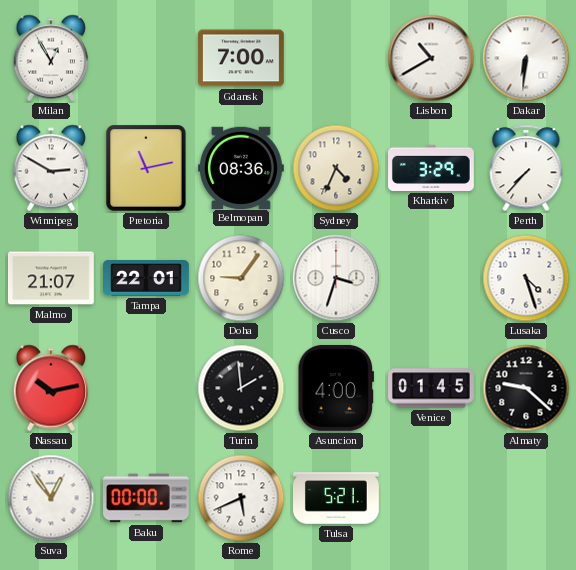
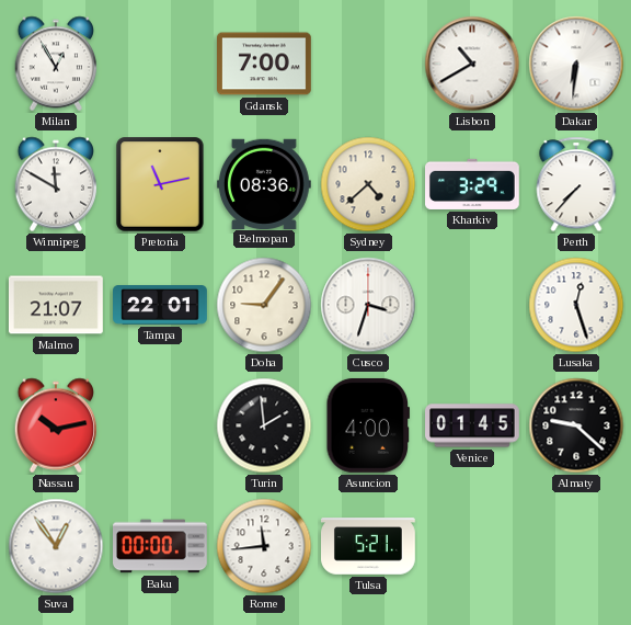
Winnipeg: 2:50 -> 11:50
Sydney: 4:34 -> 4:38
Lusaka: 4:27 -> 12:27
Rome: 5:41 -> 11:44
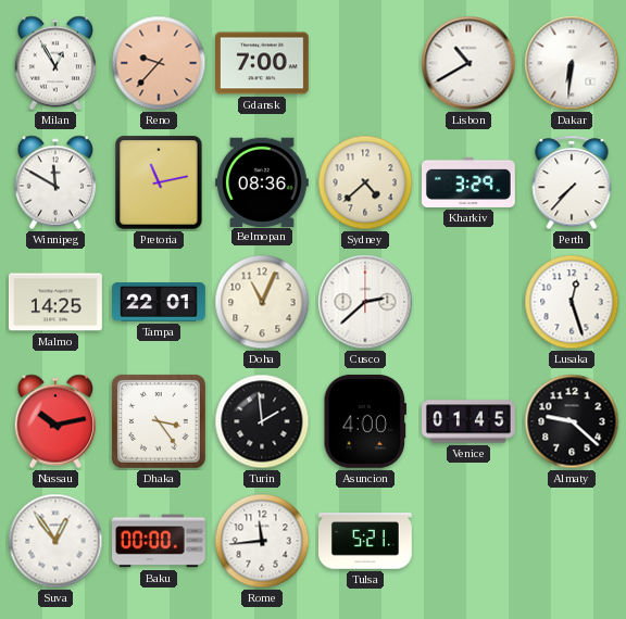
Reno: none -> 9:37
Malmo: 21:07 -> 14:25
Doha: 9:06 -> 11:04
Cusco: 3:33 -> 2:38
Dhaka: none -> 3:24
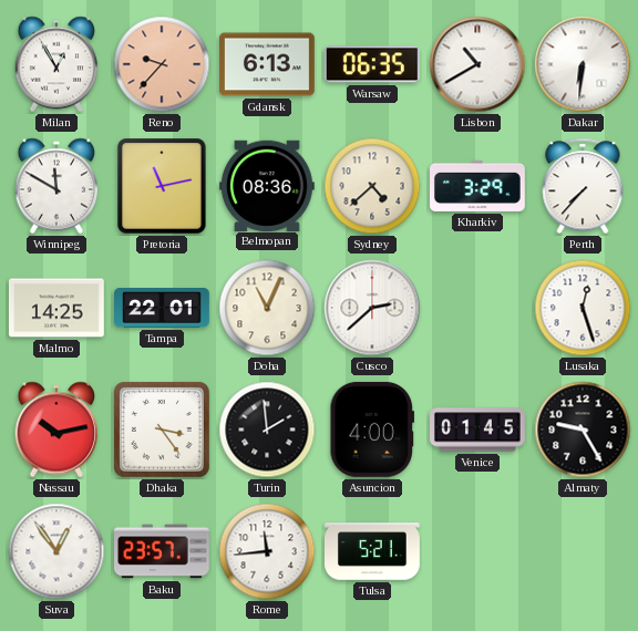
Gdansk: 7:00 -> 6:13
Warsaw: none -> 06:35
Almaty: 9:22 -> 9:25
Baku: 00:00 -> 23:57
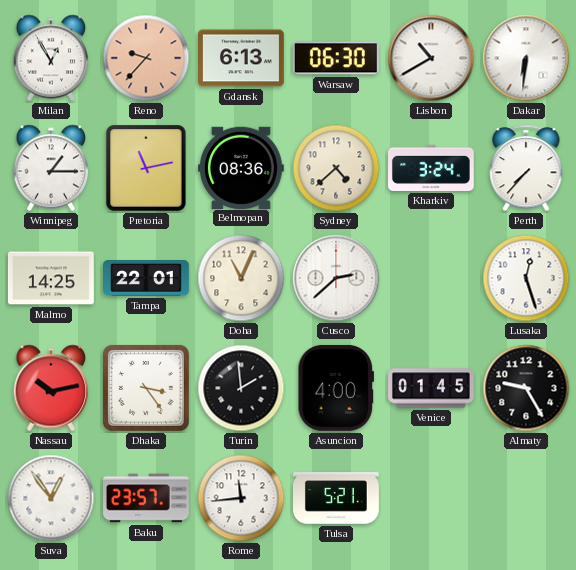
Warsaw: 06:35 -> 06:30
Winnipeg: 11:50 -> 1:15
Kharkiv: 3:29 -> 3:24
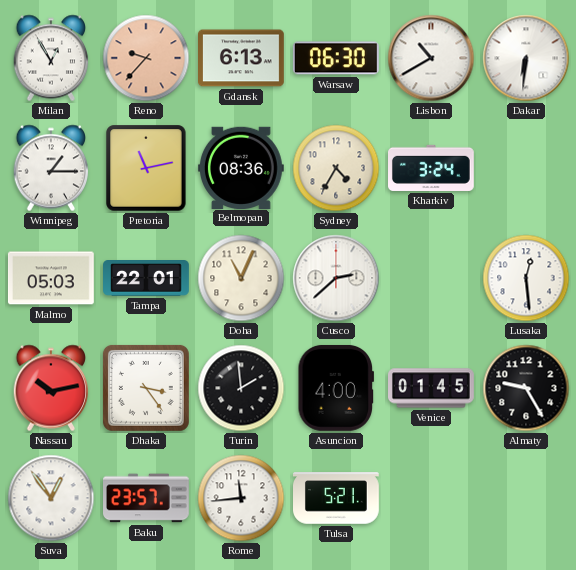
Sydney: 4:38 -> 4:35
Perth: 7:37 -> none
Malmo: 14:25 -> 05:03
Lusaka: 12:27 -> 12:29
